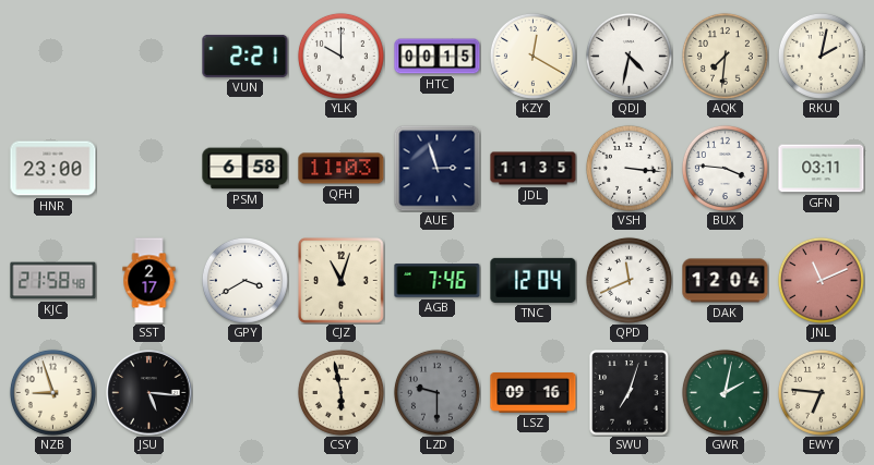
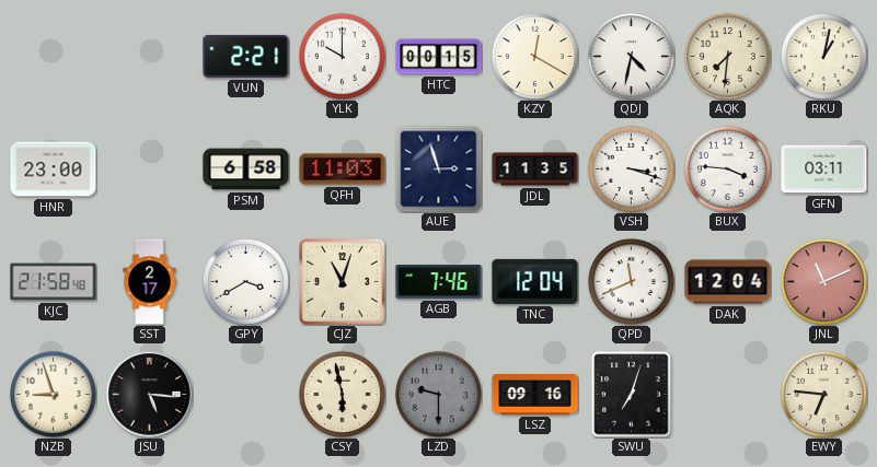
RKU: 2:02 -> 1:02
VSH: 3:16 -> 3:18
GWR: 2:02 -> none
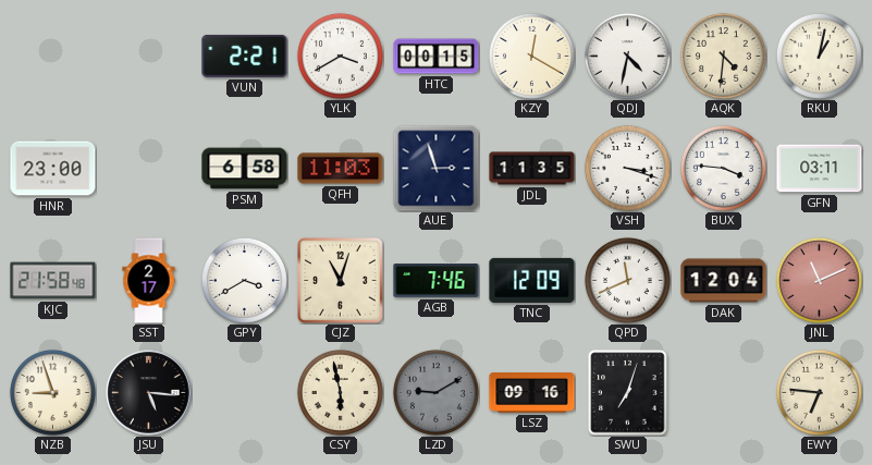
YLK: 10:00 -> 3:40
AQK: 7:31 -> 4:31
TNC: 12:04 -> 12:09
LZD: 9:30 -> 9:10
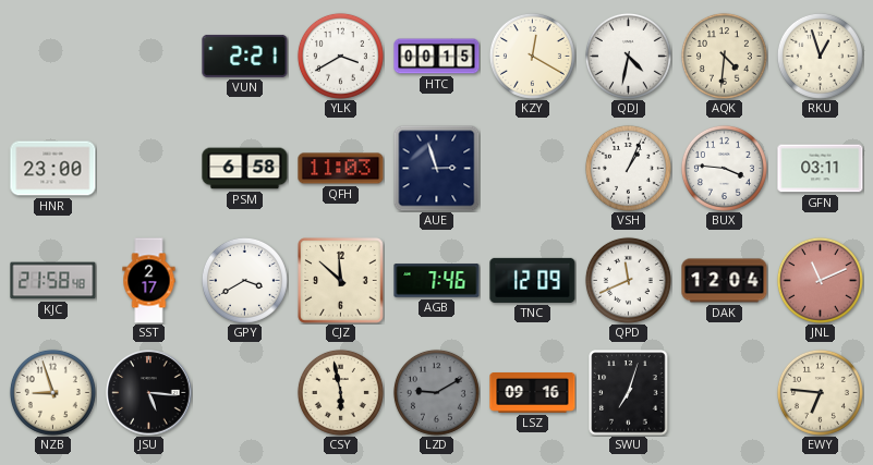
RKU: 1:02 -> 12:57
JDL: 11:35 -> none
VSH: 3:18 -> 1:04
CJZ: 11:03 -> 11:52
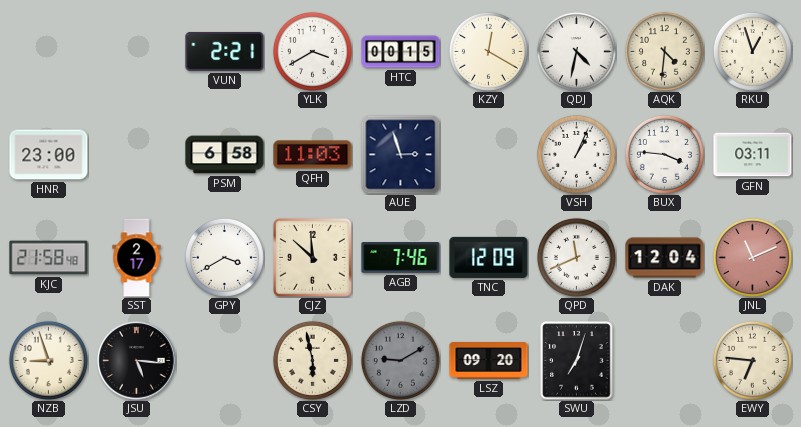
LSZ: 09:16 -> 09:20
